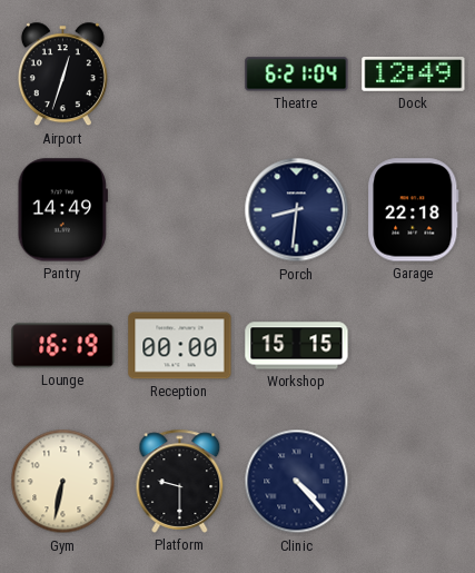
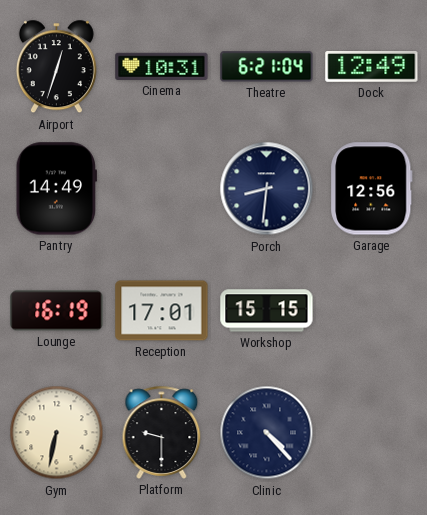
Cinema: none -> 10:31
Garage: 22:18 -> 12:56
Reception: 00:00 -> 17:01
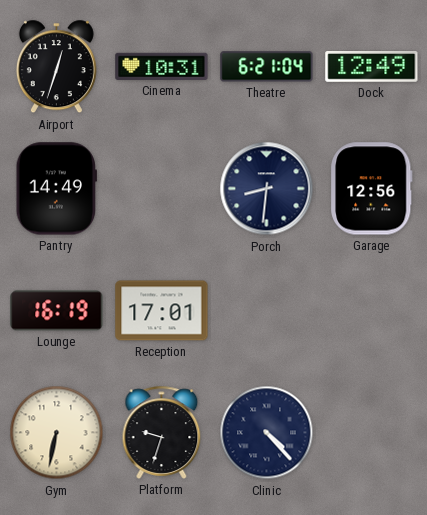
Workshop: 15:15 -> none
Platform: 9:30 -> 9:33
